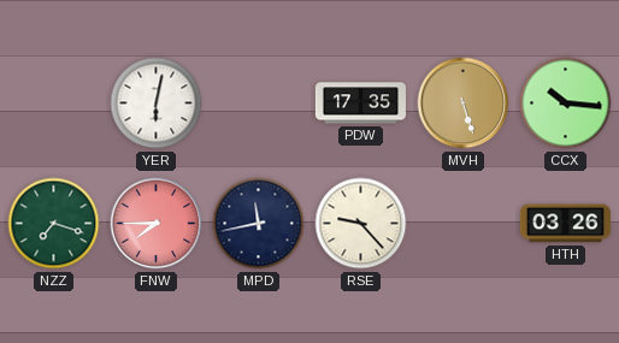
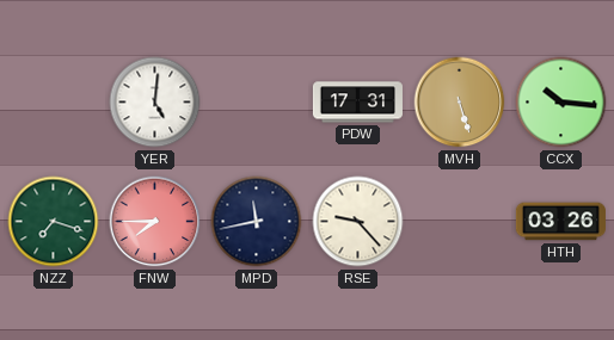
YER: 6:02 -> 5:01
PDW: 17:35 -> 17:31
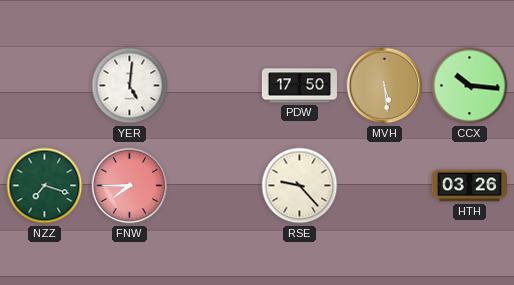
PDW: 17:31 -> 17:50
MVH: 5:27 -> 5:29
MPD: 11:43 -> none
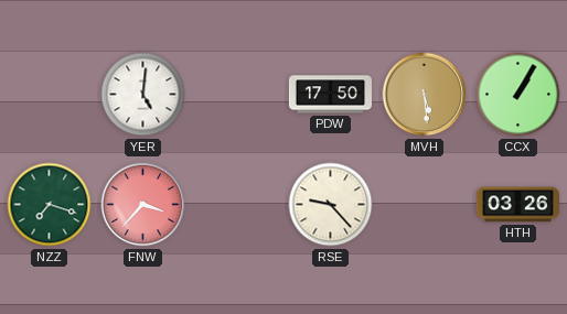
CCX: 10:16 -> 1:05
FNW: 7:45 -> 3:37
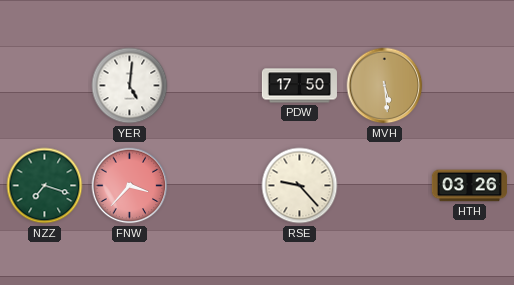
CCX: 1:05 -> none
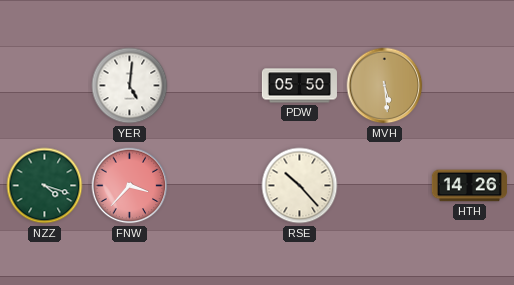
PDW: 17:50 -> 05:50
NZZ: 7:18 -> 4:18
RSE: 9:23 -> 10:23
HTH: 03:26 -> 14:26
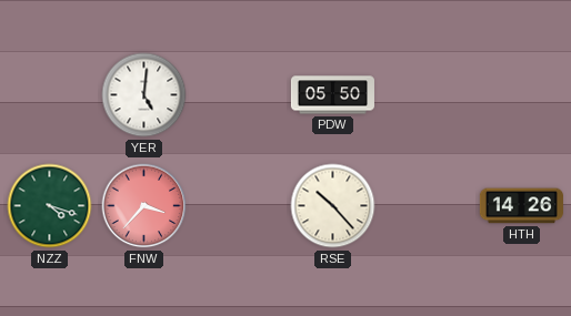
MVH: 5:29 -> none
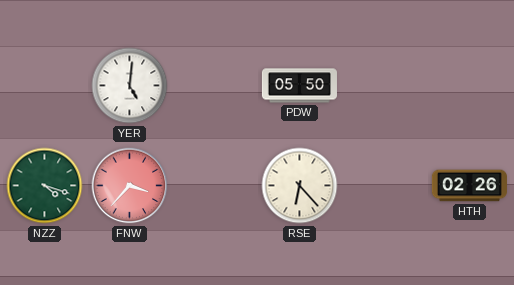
RSE: 10:23 -> 6:23
HTH: 14:26 -> 02:26
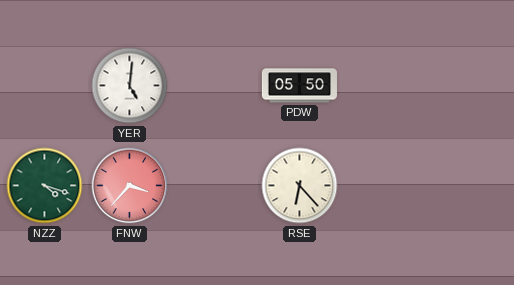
HTH: 02:26 -> none
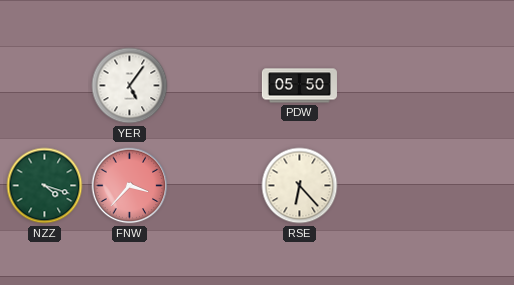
YER: 5:01 -> 5:06
